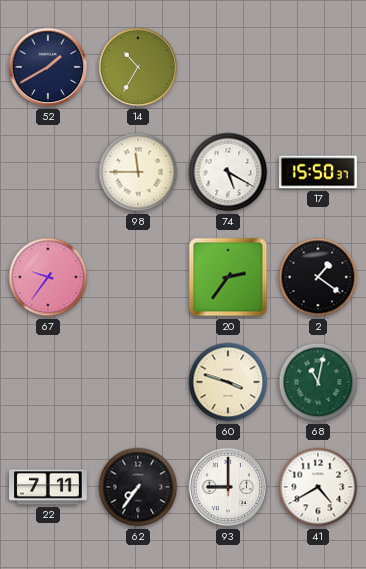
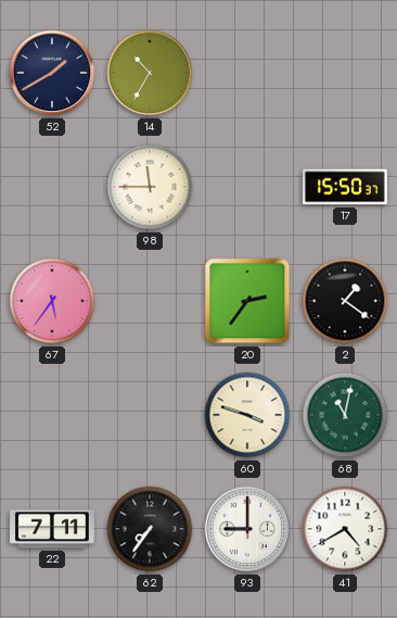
74: 5:20 -> none
67: 9:36 -> 5:36
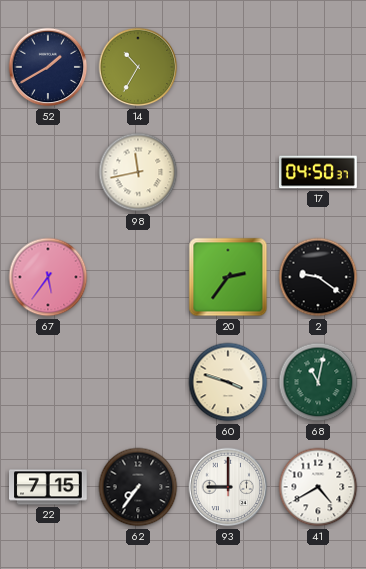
98: 11:45 -> 11:43
17: 15:50 -> 04:50
2: 1:21 -> 9:21
22: 7:11 -> 7:15
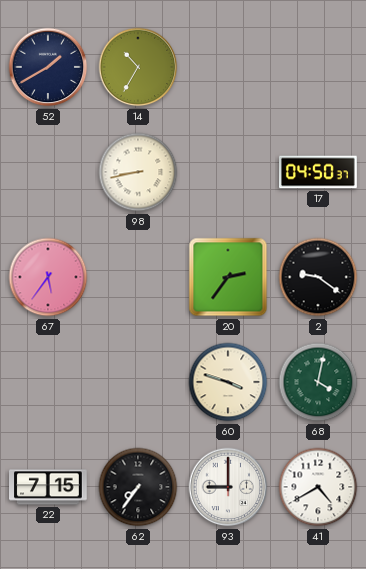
98: 11:43 -> 8:43
68: 11:02 -> 4:02
